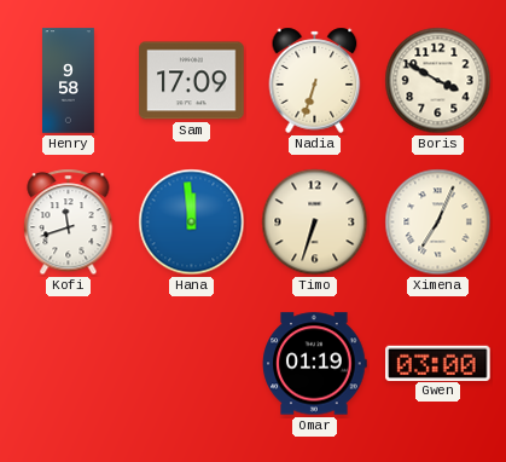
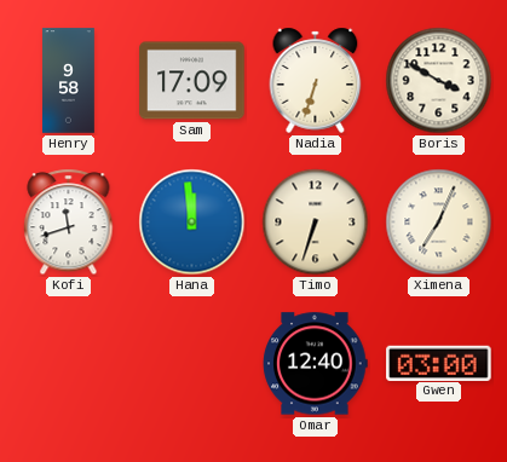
Omar: 01:19 -> 12:40
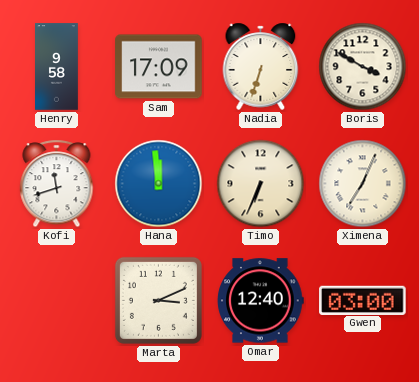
Timo: 6:33 -> 6:34
Marta: none -> 3:11
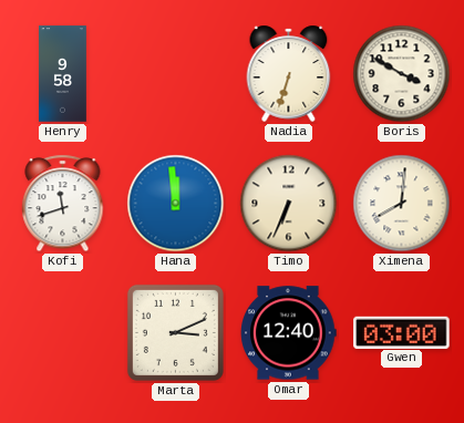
Sam: 17:09 -> none
Ximena: 7:04 -> 8:01
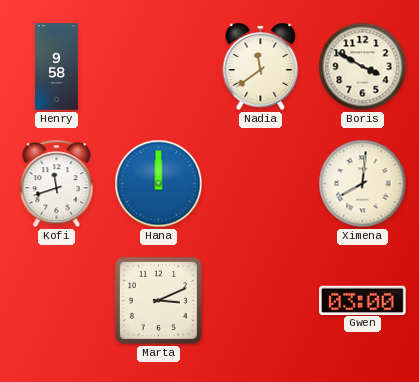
Nadia: 6:33 -> 11:39
Hana: 11:59 -> 12:00
Timo: 6:34 -> none
Omar: 12:40 -> none
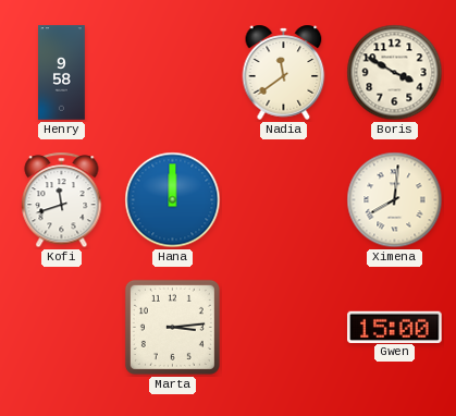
Marta: 3:11 -> 3:14
Gwen: 03:00 -> 15:00
